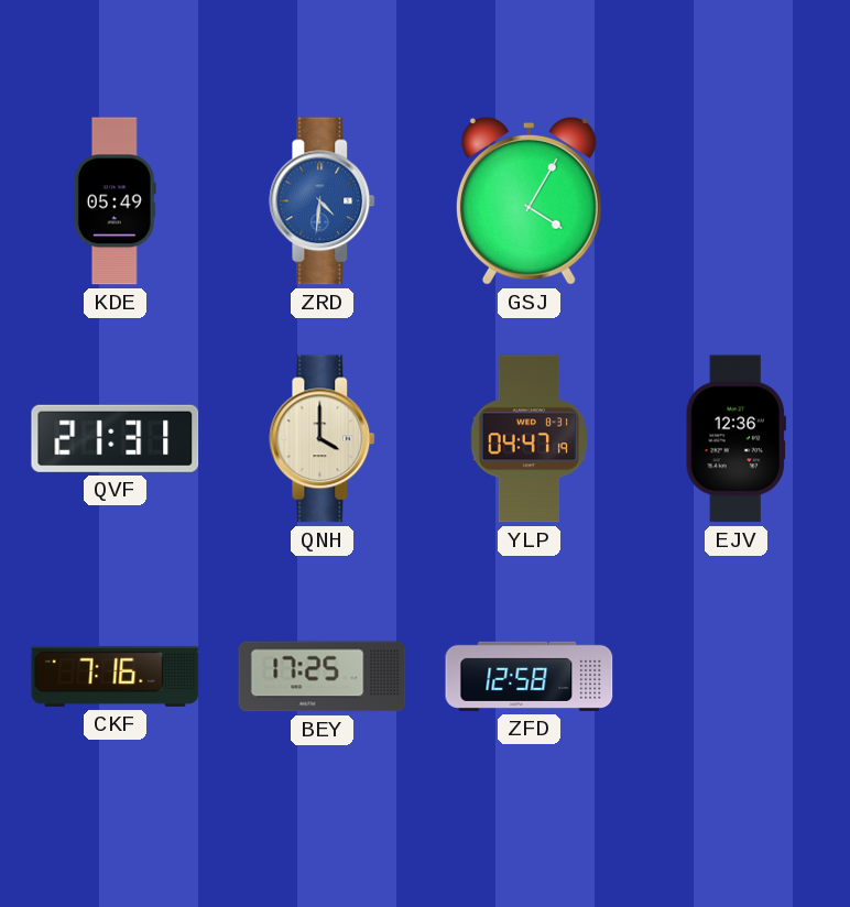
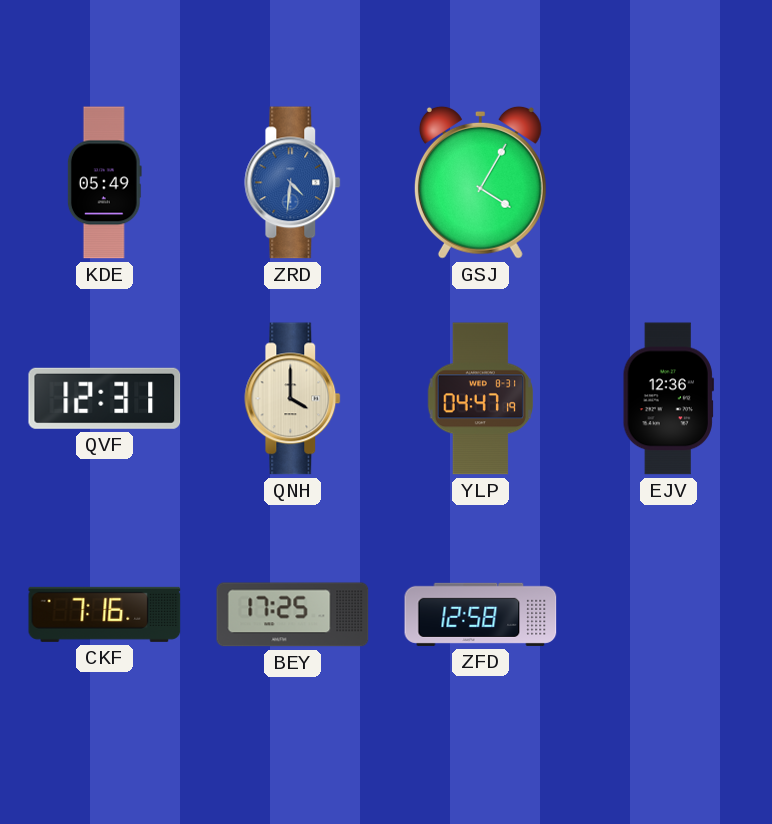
QVF: 21:31 -> 12:31
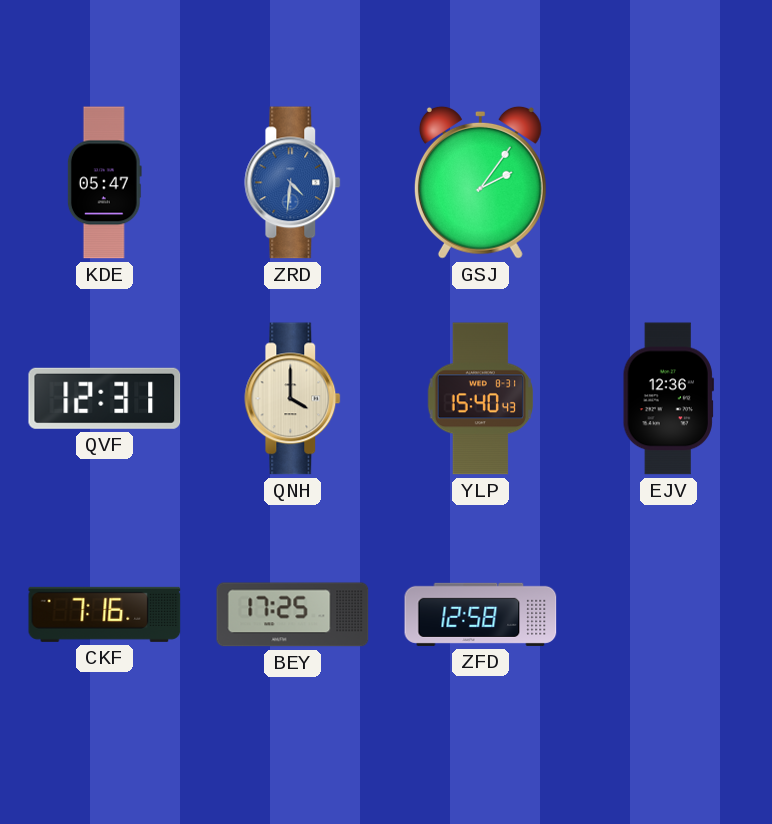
KDE: 05:49 -> 05:47
GSJ: 4:05 -> 2:06
YLP: 04:47 -> 15:40
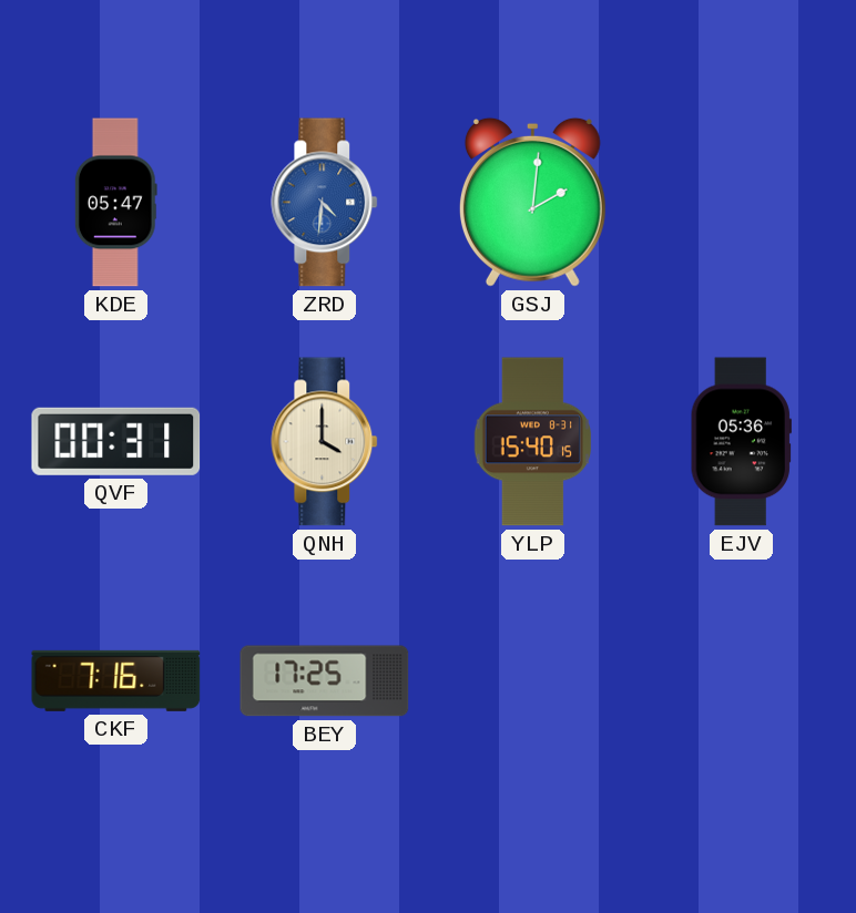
GSJ: 2:06 -> 2:01
QVF: 12:31 -> 00:31
YLP: 15:40:43 -> 15:40:15
EJV: 12:36 -> 05:36
ZFD: 12:58 -> none
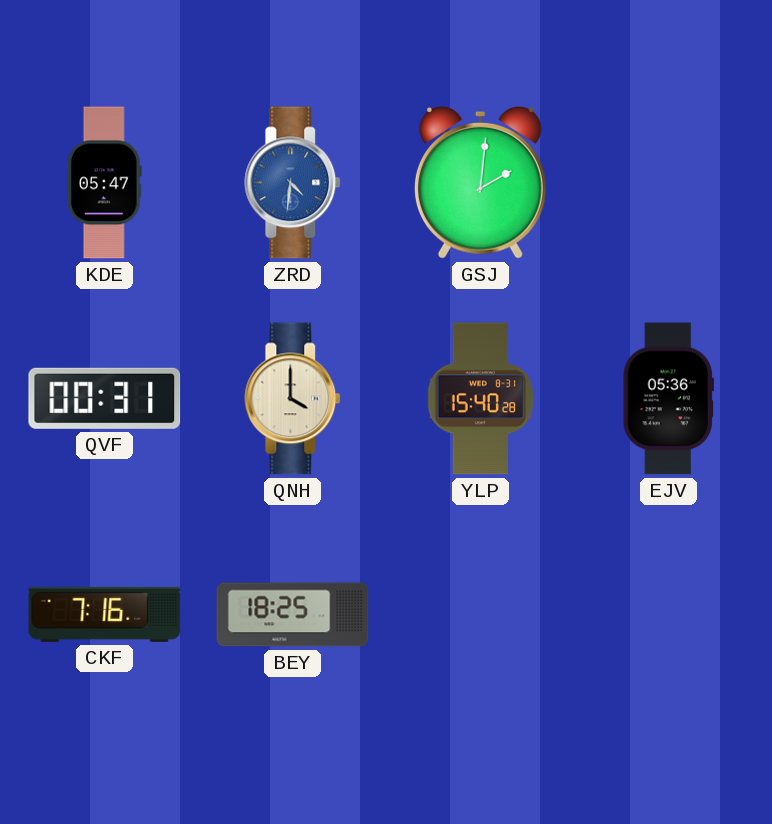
YLP: 15:40:15 -> 15:40:28
BEY: 17:25 -> 18:25
